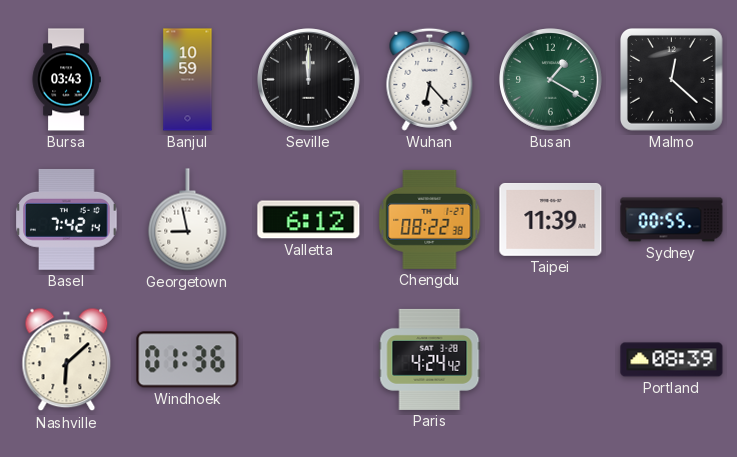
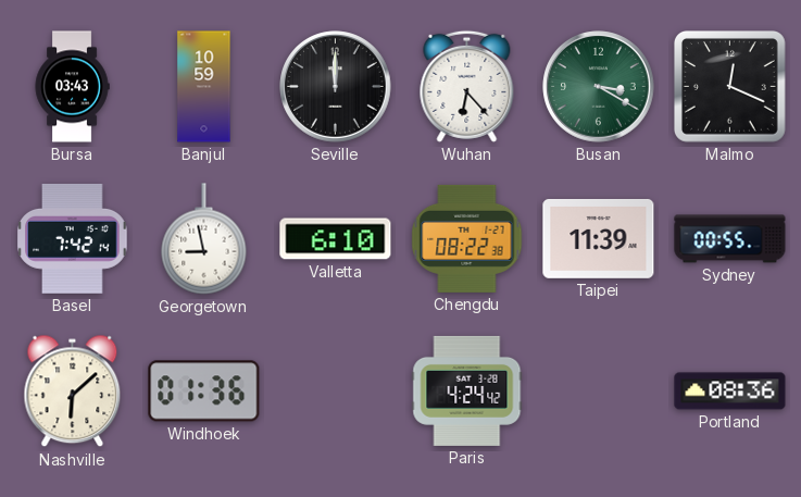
Busan: 1:20 -> 3:20
Malmo: 12:22 -> 12:19
Valletta: 6:12 -> 6:10
Portland: 08:39 -> 08:36
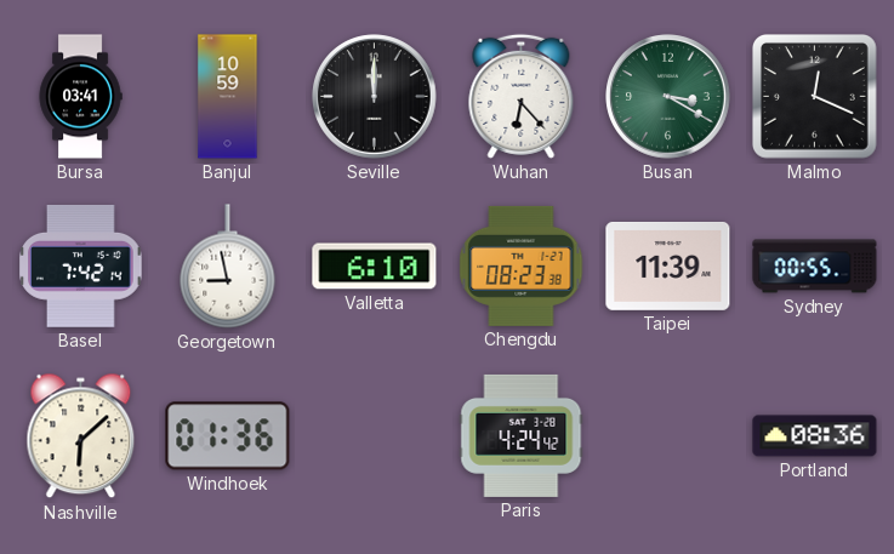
Bursa: 03:43 -> 03:41
Chengdu: 08:22 -> 08:23
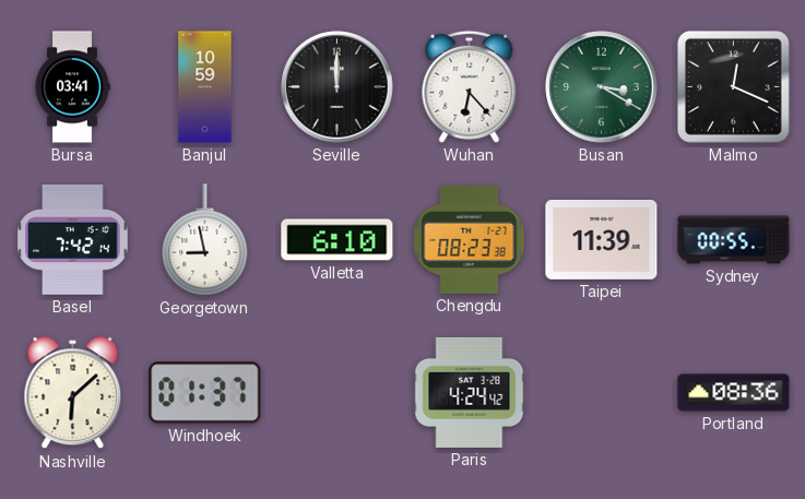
Windhoek: 01:36 -> 01:37
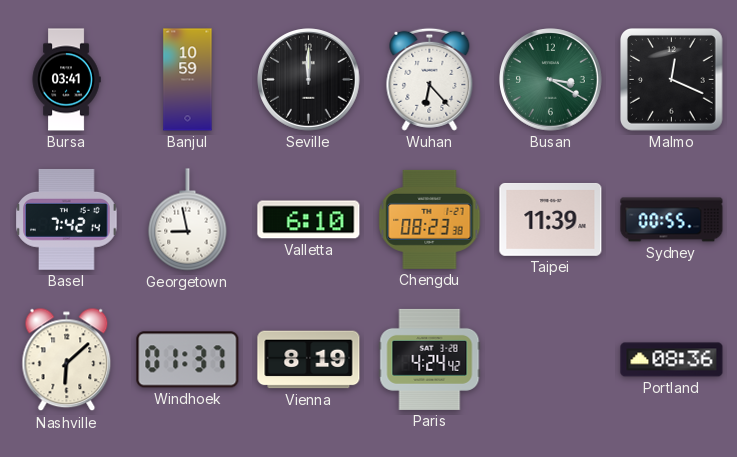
Vienna: none -> 8:19
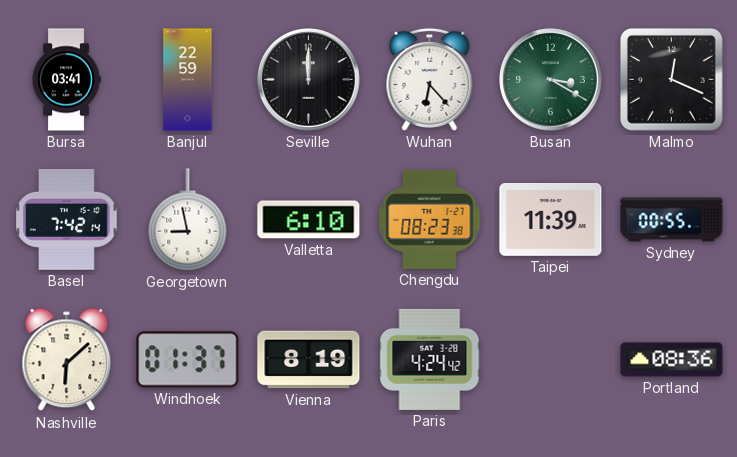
Banjul: 10:59 -> 22:59
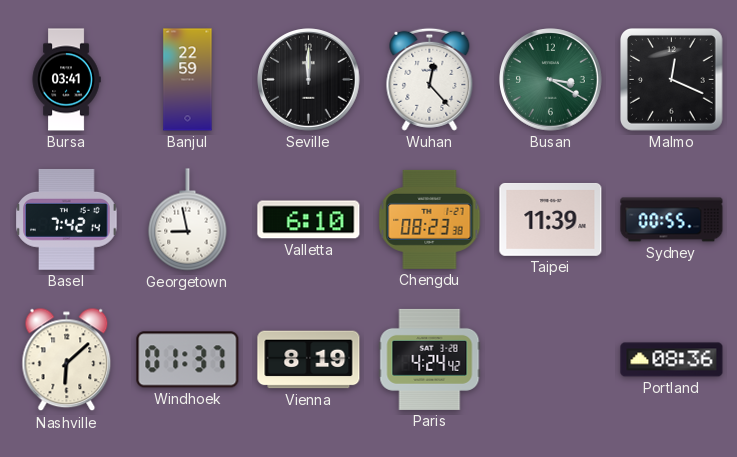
Wuhan: 6:23 -> 12:23
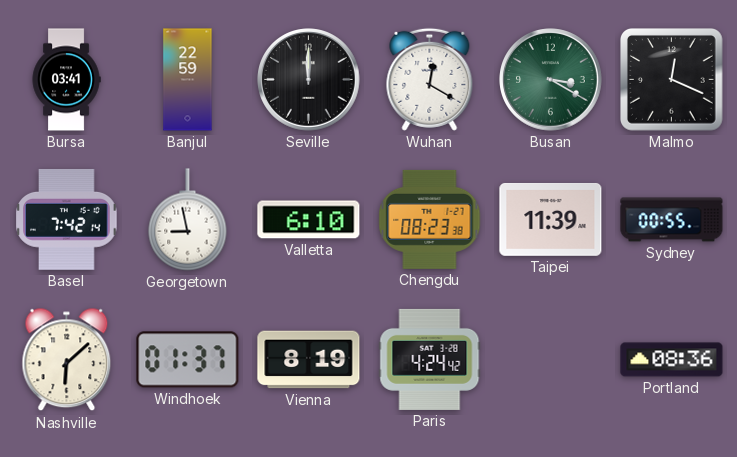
Wuhan: 12:23 -> 12:20
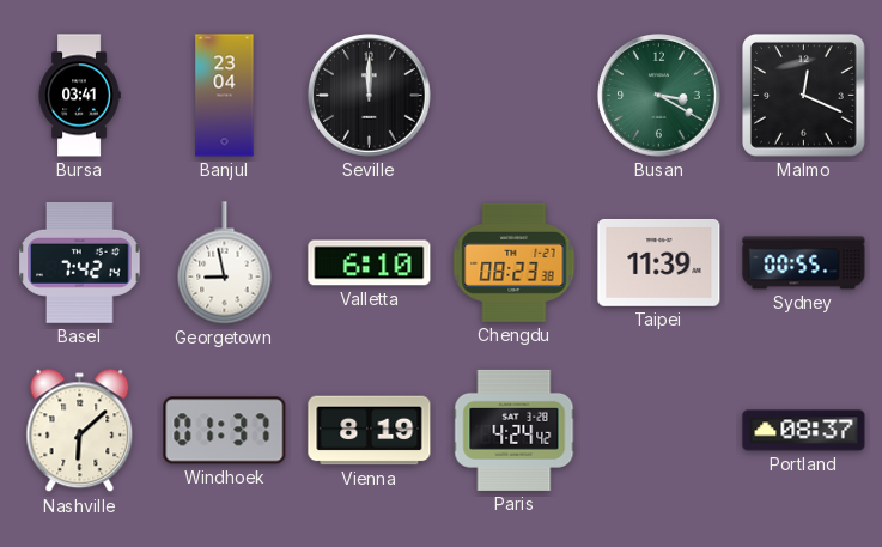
Banjul: 22:59 -> 23:04
Wuhan: 12:20 -> none
Portland: 08:36 -> 08:37
